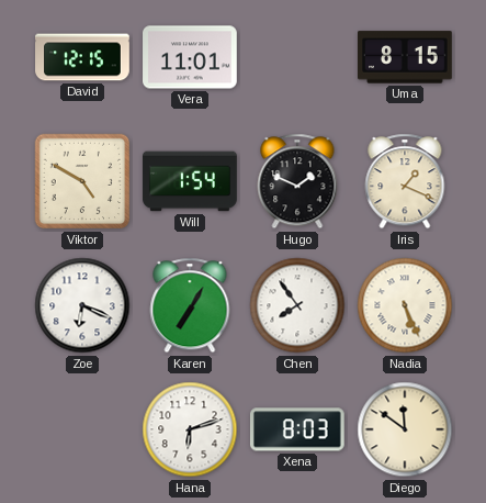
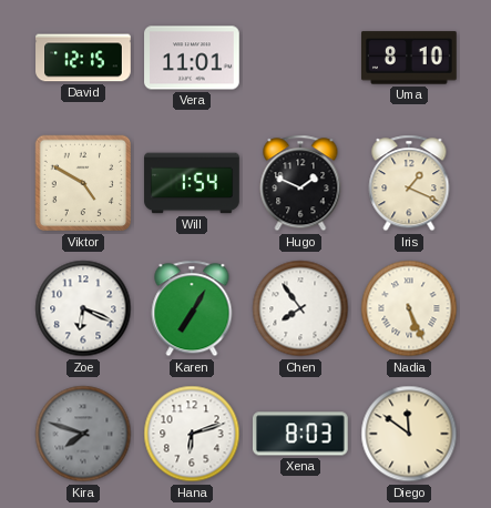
Uma: 8:15 -> 8:10
Kira: none -> 7:48
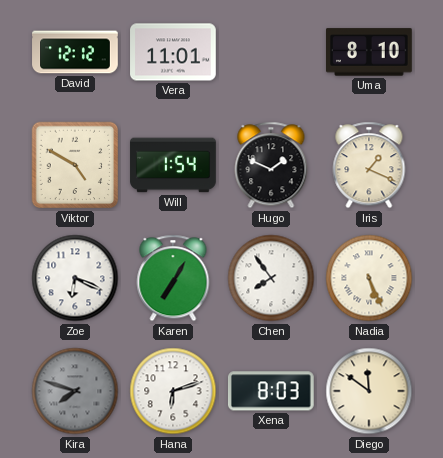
David: 12:15 -> 12:12
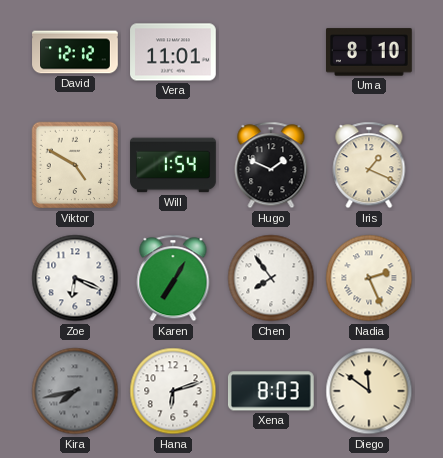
Nadia: 5:26 -> 2:26
Kira: 7:48 -> 7:43
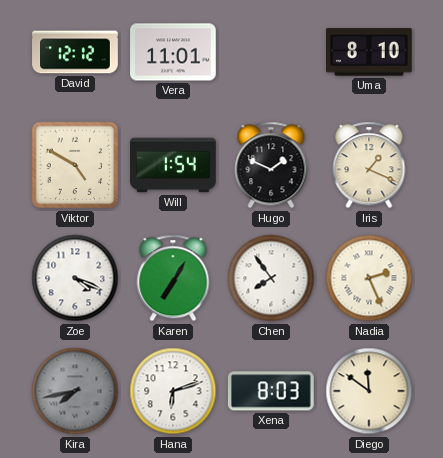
Zoe: 6:19 -> 4:19
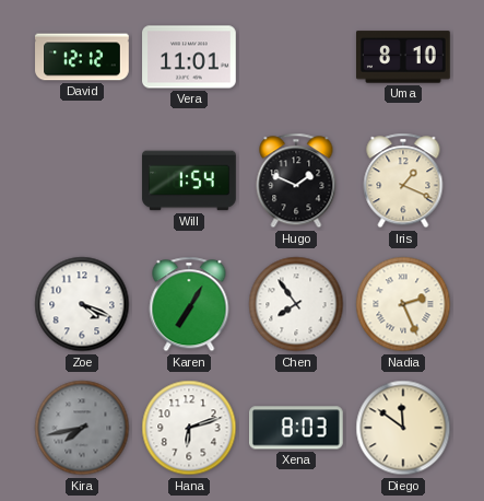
Viktor: 4:50 -> none
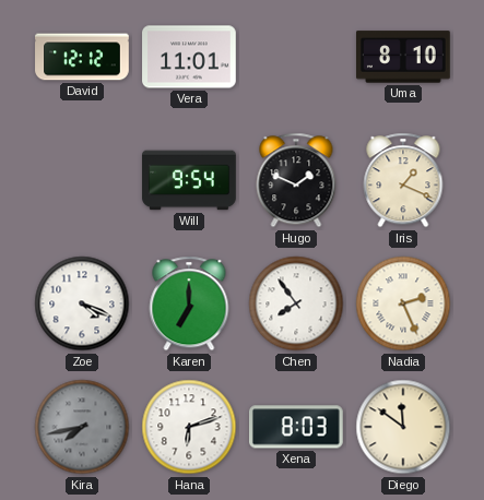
Will: 1:54 -> 9:54
Karen: 7:05 -> 7:00
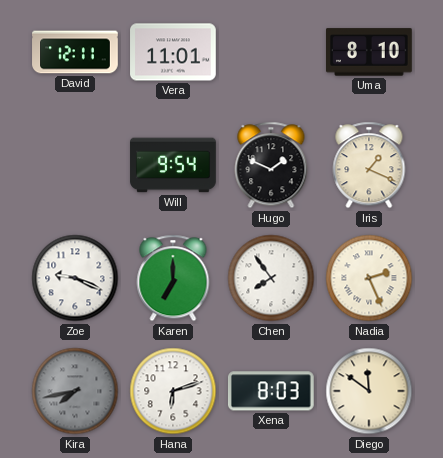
David: 12:12 -> 12:11
Zoe: 4:19 -> 9:19
